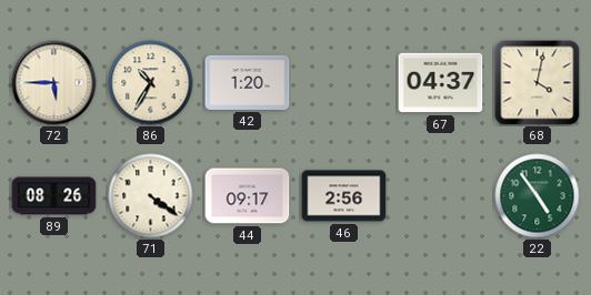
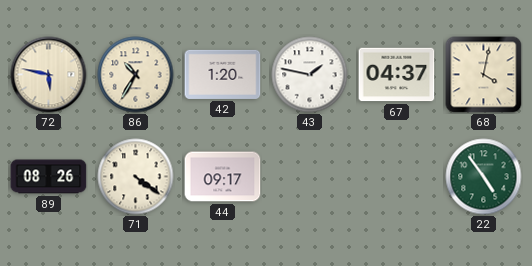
72: 5:45 -> 5:47
43: none -> 1:47
46: 2:56 -> none
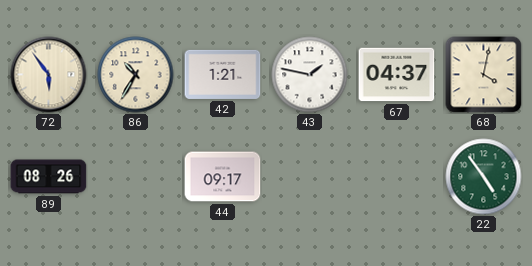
72: 5:47 -> 5:54
42: 1:20 -> 1:21
71: 4:21 -> none
